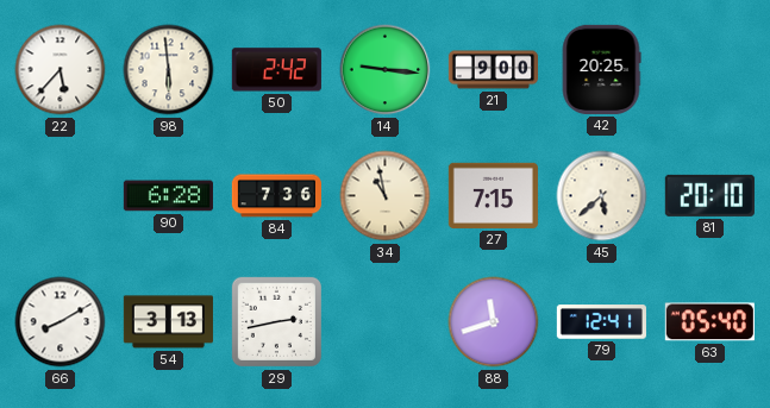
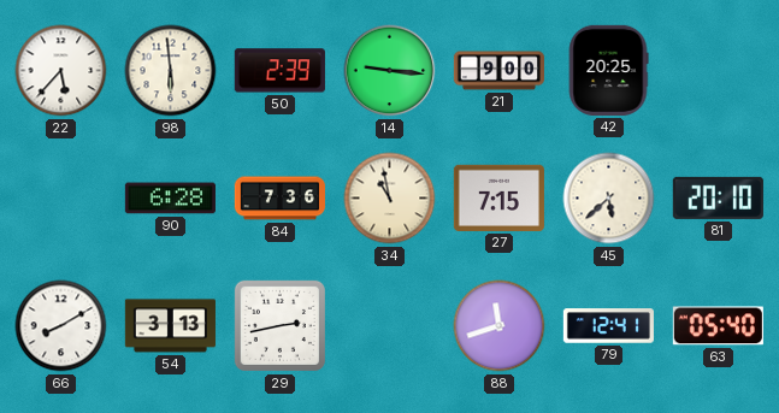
50: 2:42 -> 2:39
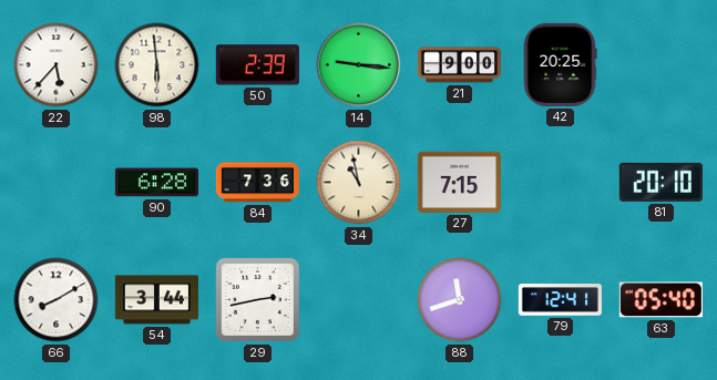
45: 5:38 -> none
54: 3:13 -> 3:44
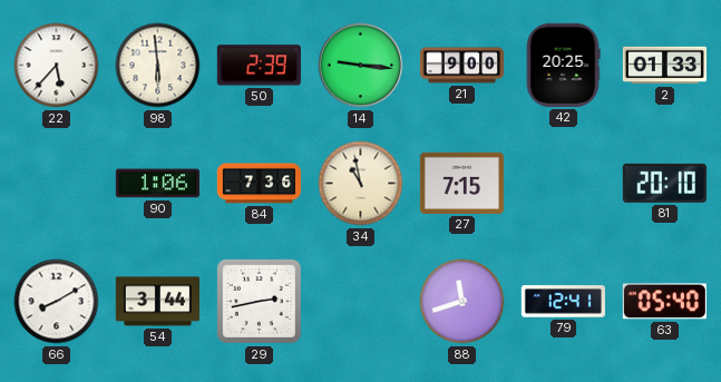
2: none -> 01:33
90: 6:28 -> 1:06
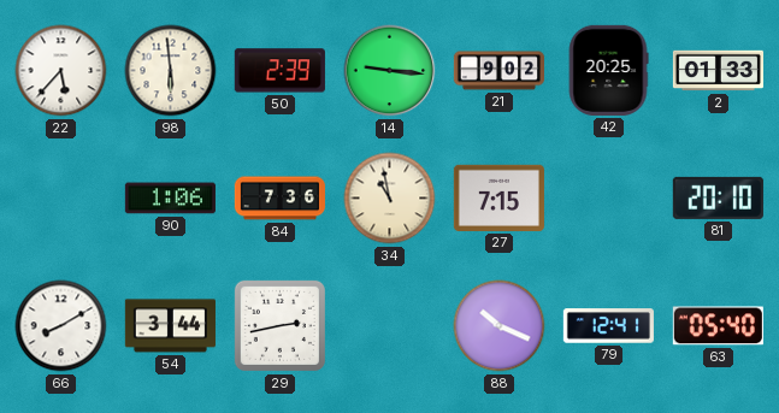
21: 9:00 -> 9:02
88: 11:42 -> 10:19
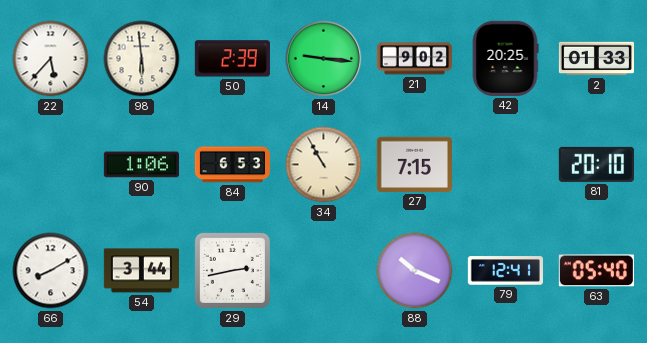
84: 7:36 -> 6:53
34: 10:58 -> 10:55
